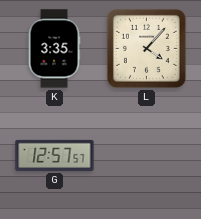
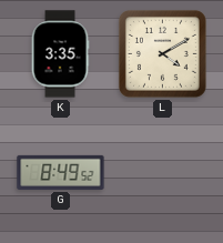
L: 4:07 -> 4:10
G: 12:57 -> 8:49
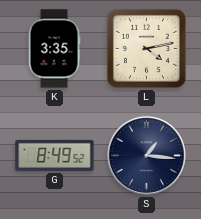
L: 4:10 -> 4:13
S: none -> 1:16
